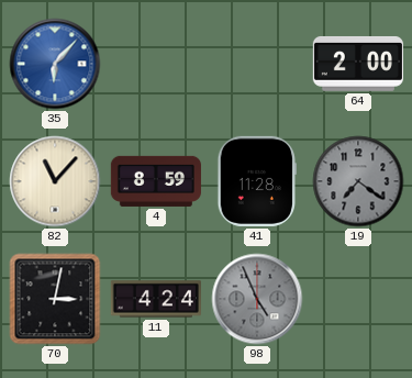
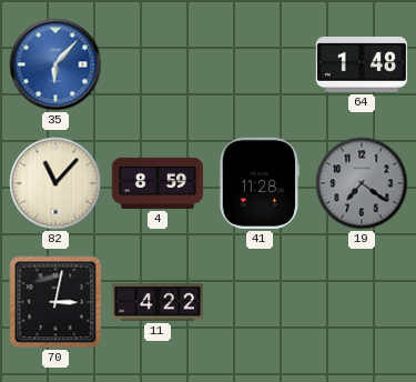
64: 2:00 -> 1:48
11: 4:24 -> 4:22
98: 4:56 -> none
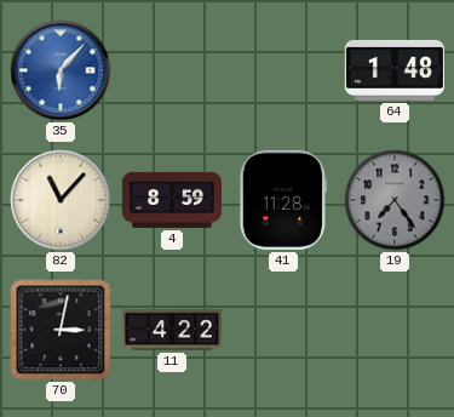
19: 7:21 -> 7:24
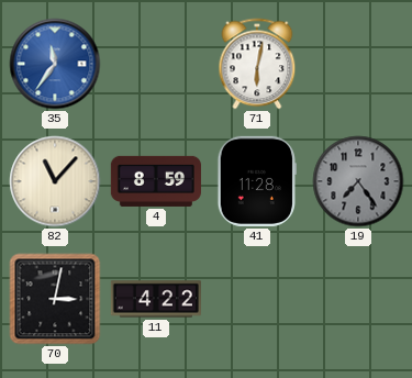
35: 6:07 -> 11:36
71: none -> 6:02
64: 1:48 -> none
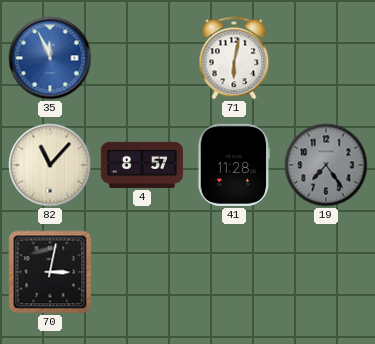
35: 11:36 -> 11:56
4: 8:59 -> 8:57
11: 4:22 -> none
